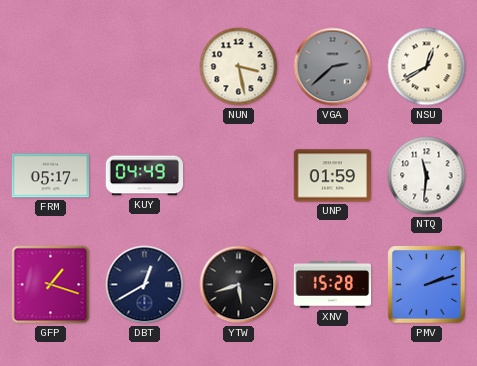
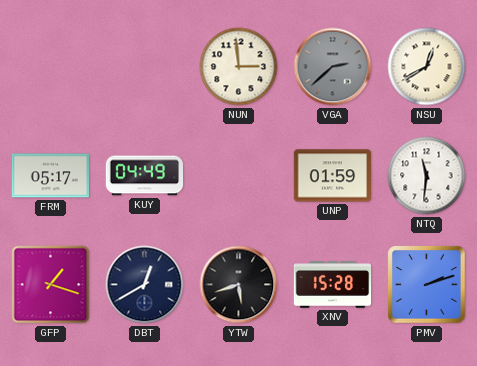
NUN: 3:28 -> 2:59
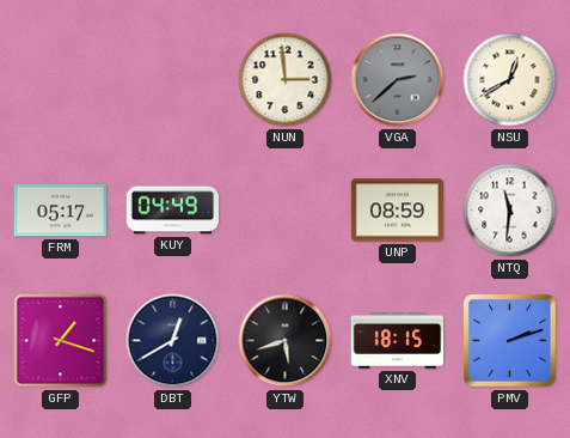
UNP: 01:59 -> 08:59
XNV: 15:28 -> 18:15
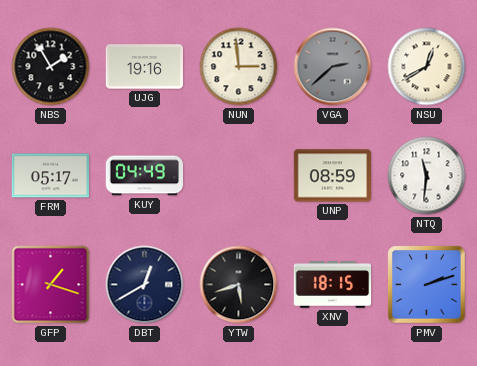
NBS: none -> 1:55
UJG: none -> 19:16
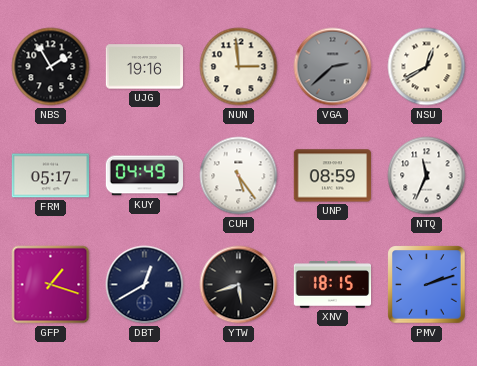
CUH: none -> 5:24
NTQ: 11:31 -> 11:34
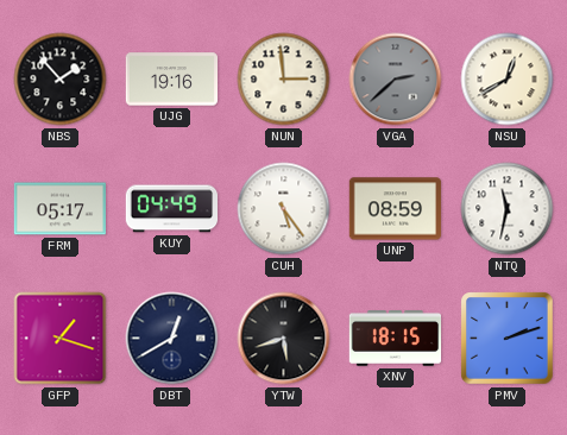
NBS: 1:55 -> 1:53
NTQ: 11:34 -> 11:32
